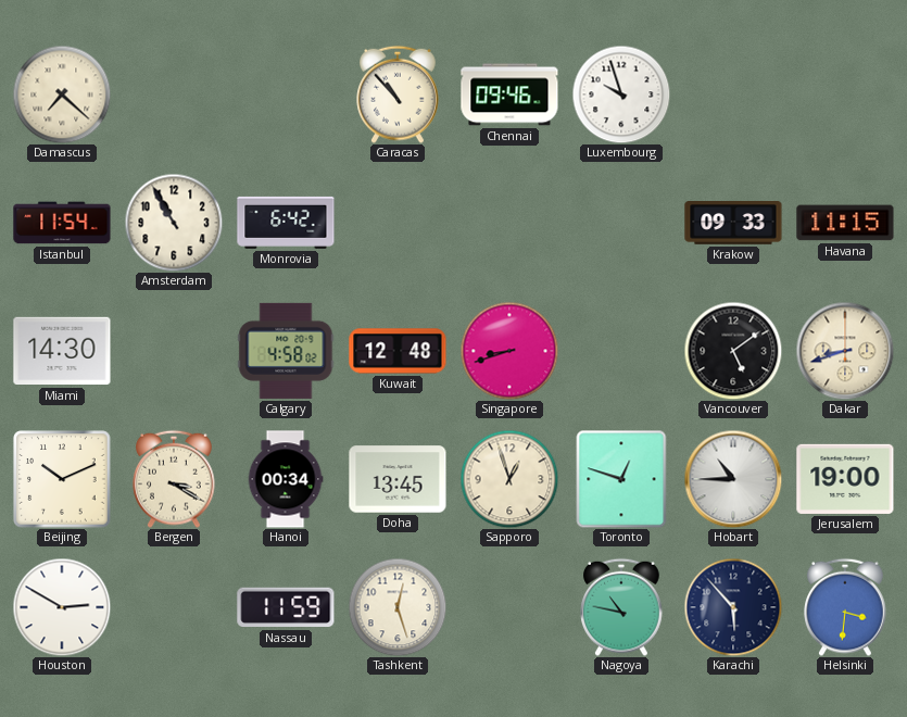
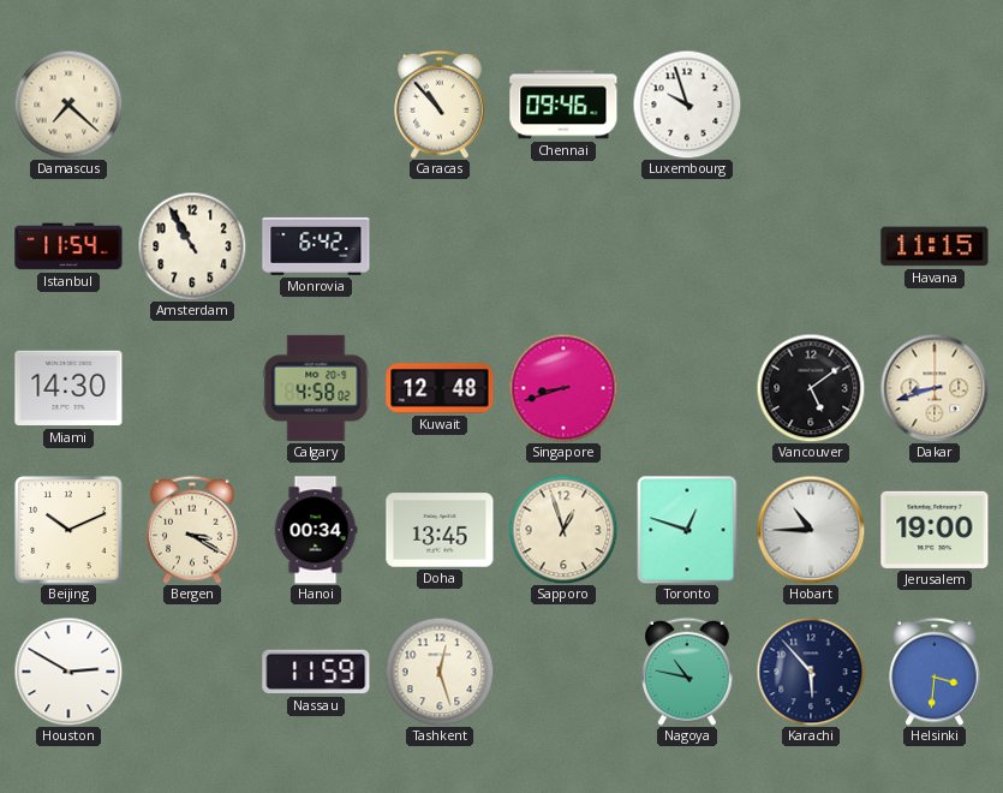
Krakow: 09:33 -> none
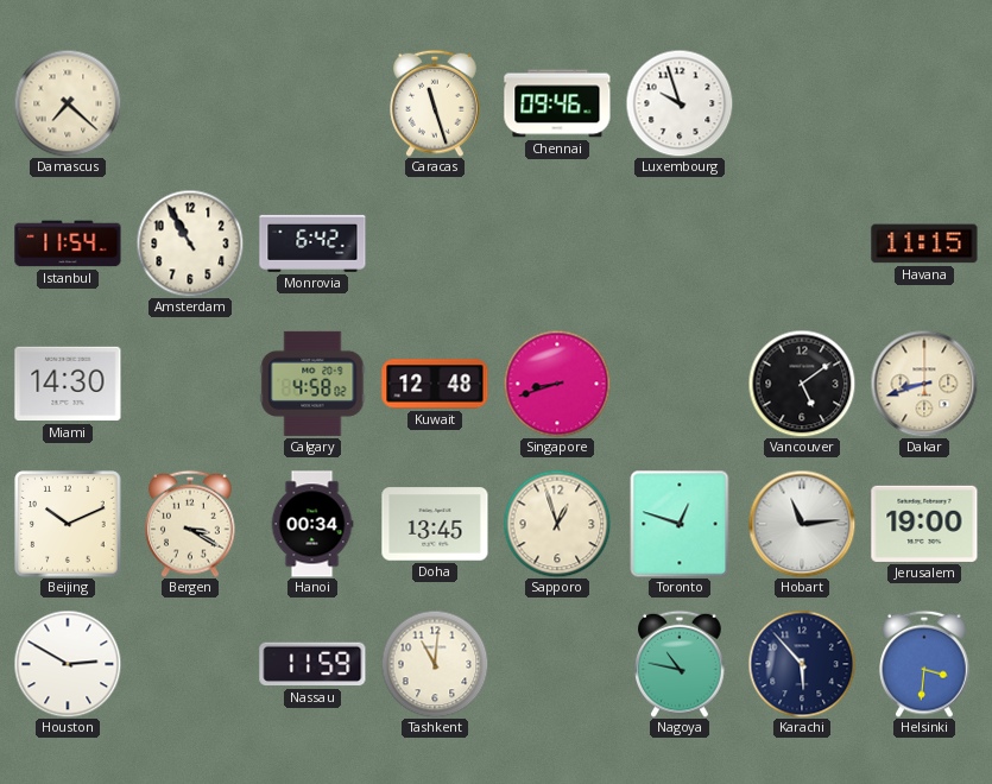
Caracas: 10:53 -> 11:27
Hobart: 10:45 -> 11:14
Tashkent: 12:27 -> 11:01
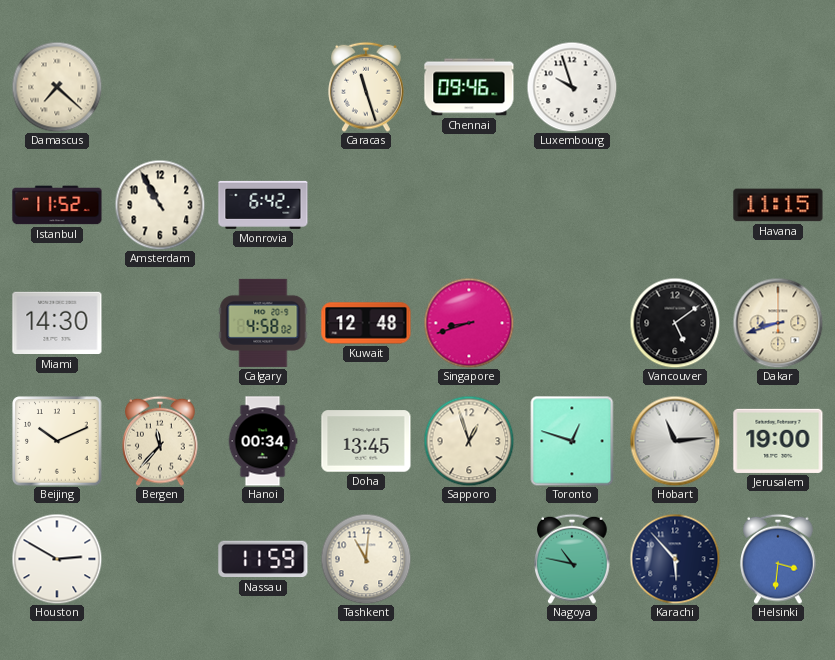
Istanbul: 11:54 -> 11:52
Bergen: 3:20 -> 11:37
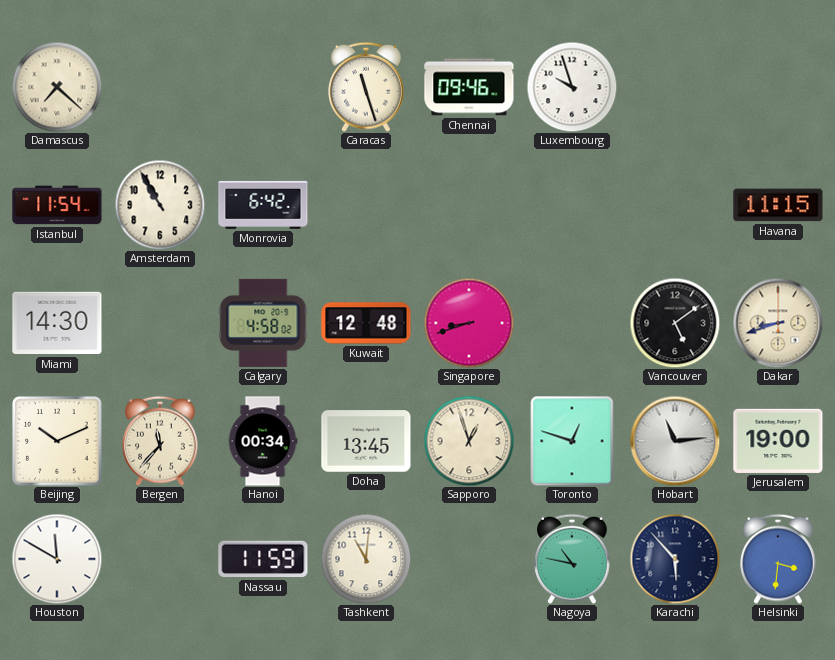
Istanbul: 11:52 -> 11:54
Houston: 2:50 -> 11:50
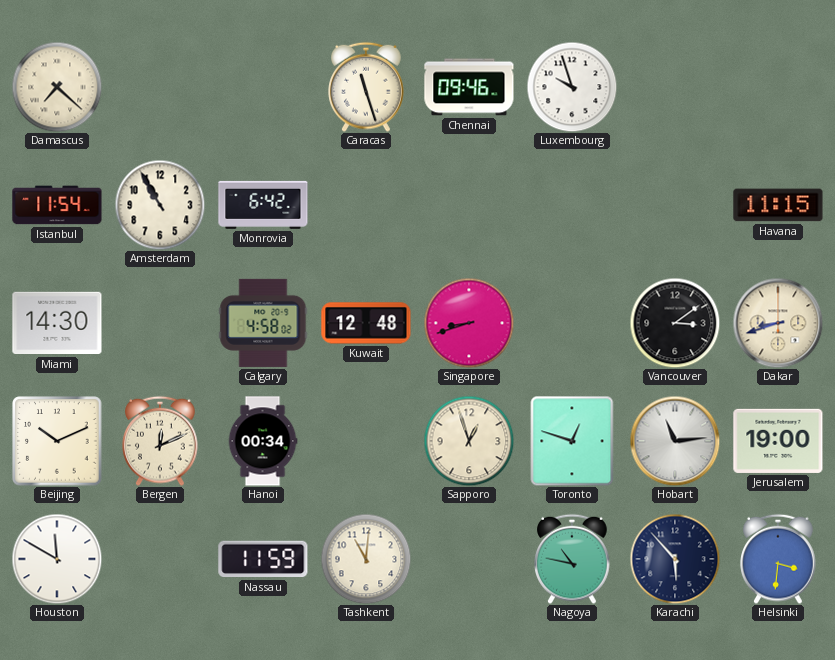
Vancouver: 5:09 -> 3:09
Bergen: 11:37 -> 12:11
Doha: 13:45 -> none
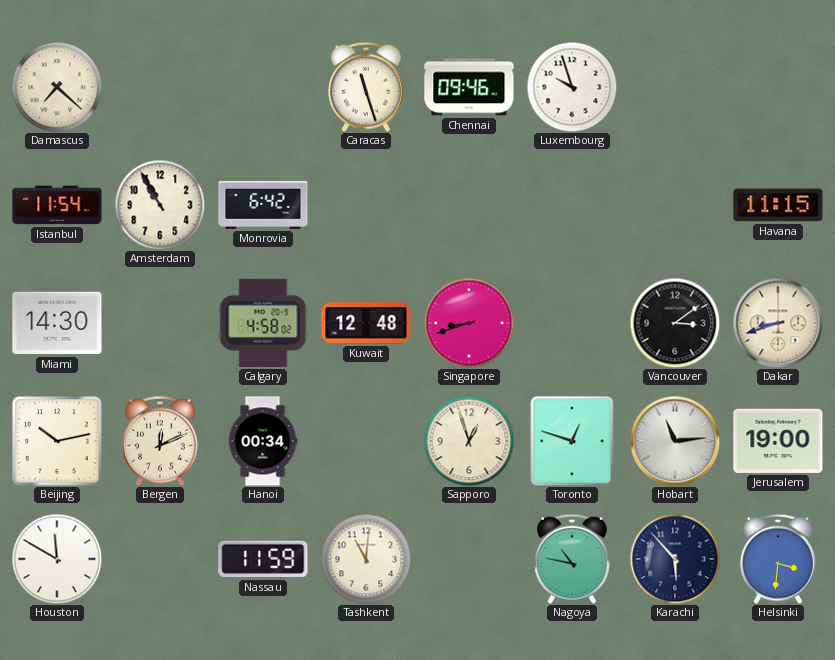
Beijing: 10:11 -> 10:13
